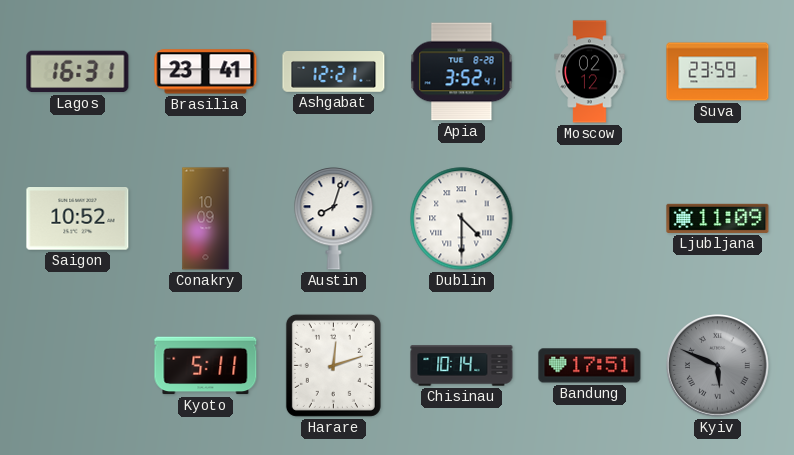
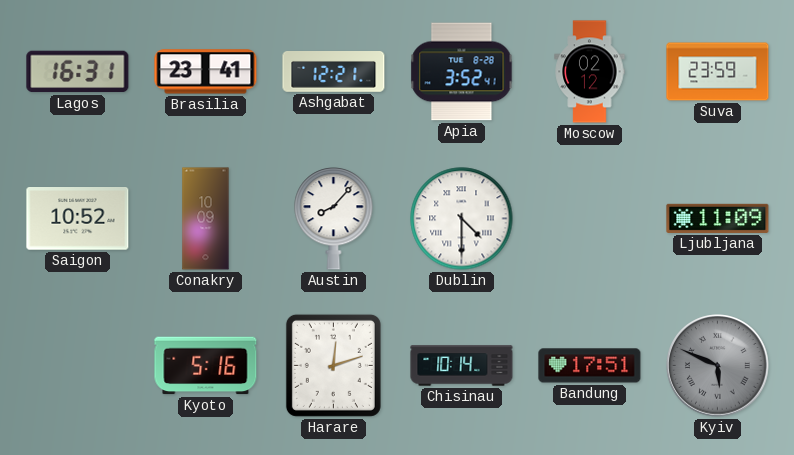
Austin: 8:03 -> 8:07
Kyoto: 5:11 -> 5:16
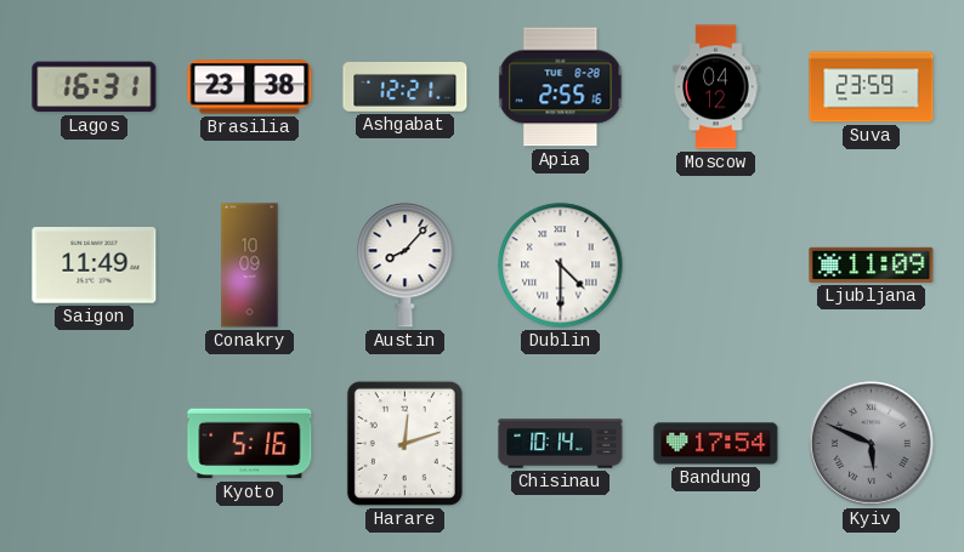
Brasilia: 23:41 -> 23:38
Apia: 3:52 -> 2:55
Moscow: 02:12 -> 04:12
Saigon: 10:52 -> 11:49
Bandung: 17:51 -> 17:54
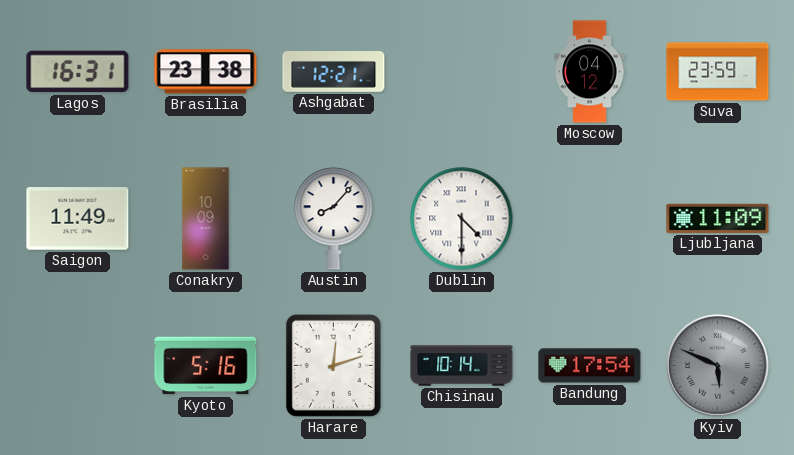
Apia: 2:55 -> none
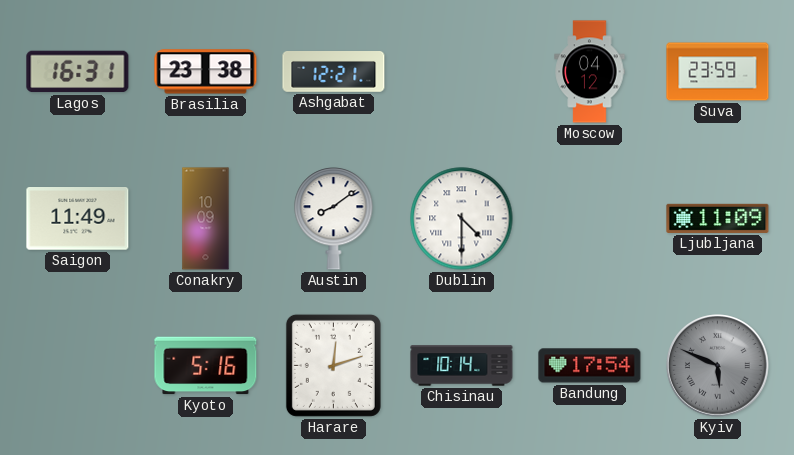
Austin: 8:07 -> 8:09
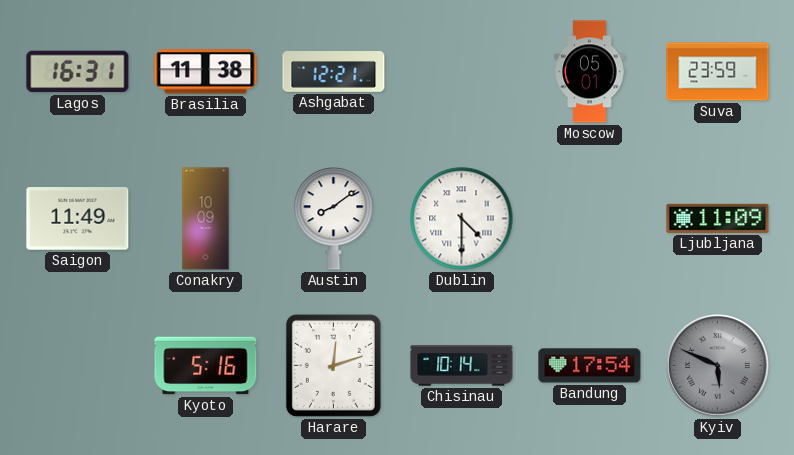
Brasilia: 23:38 -> 11:38
Moscow: 04:12 -> 05:01
